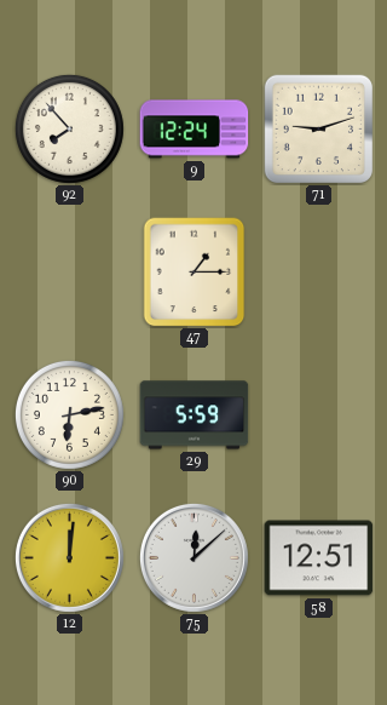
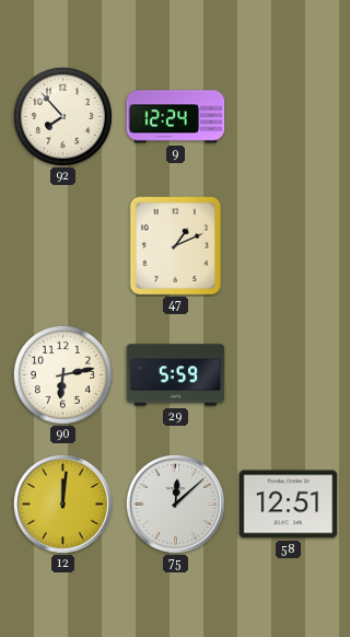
71: 9:12 -> none
47: 1:15 -> 1:11
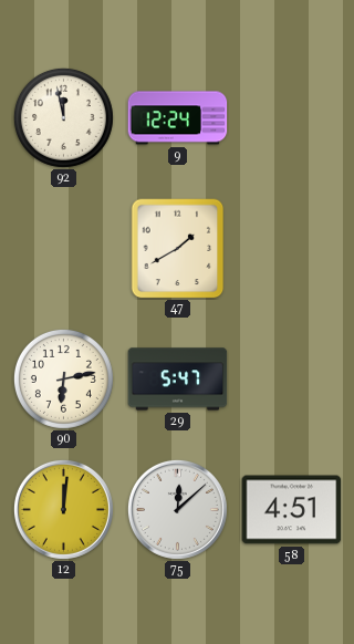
92: 7:53 -> 11:58
47: 1:11 -> 1:40
29: 5:59 -> 5:47
58: 12:51 -> 4:51
